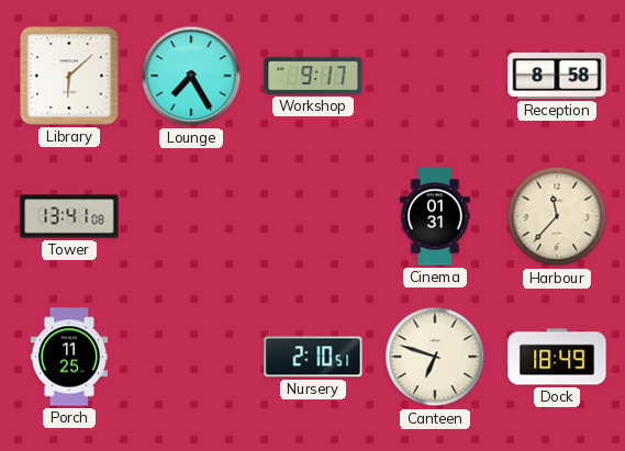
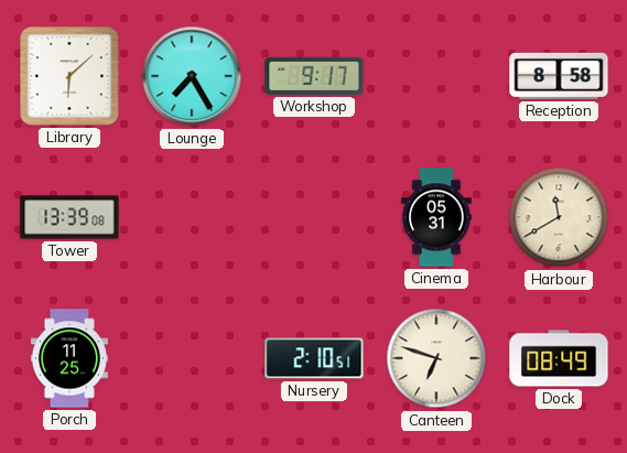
Tower: 13:41 -> 13:39
Cinema: 01:31 -> 05:31
Harbour: 11:37 -> 11:40
Dock: 18:49 -> 08:49
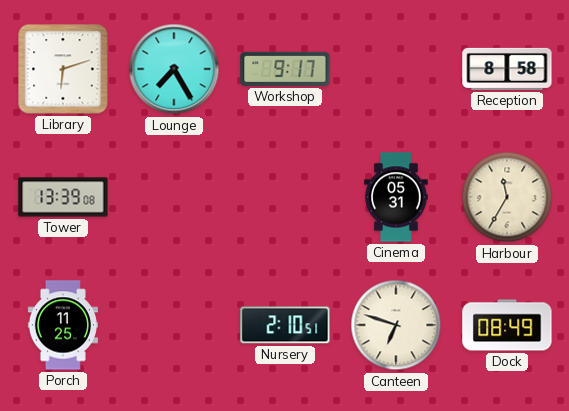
Library: 6:08 -> 6:12
Harbour: 11:40 -> 11:35
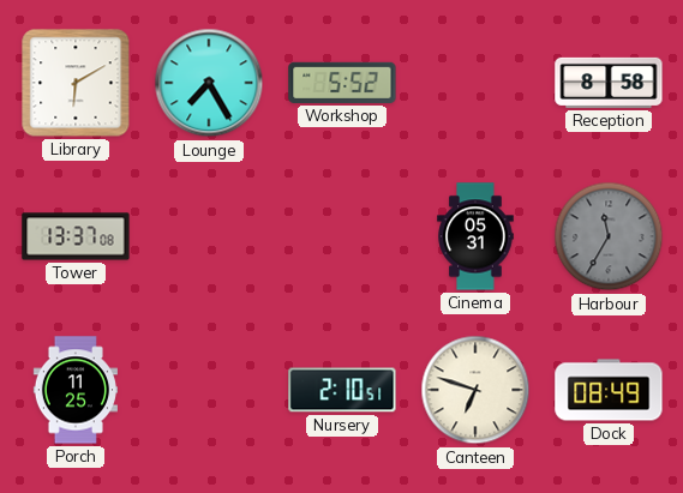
Library: 6:12 -> 6:10
Workshop: 9:17 -> 5:52
Tower: 13:39 -> 13:37
Harbour dial: cream -> grey
